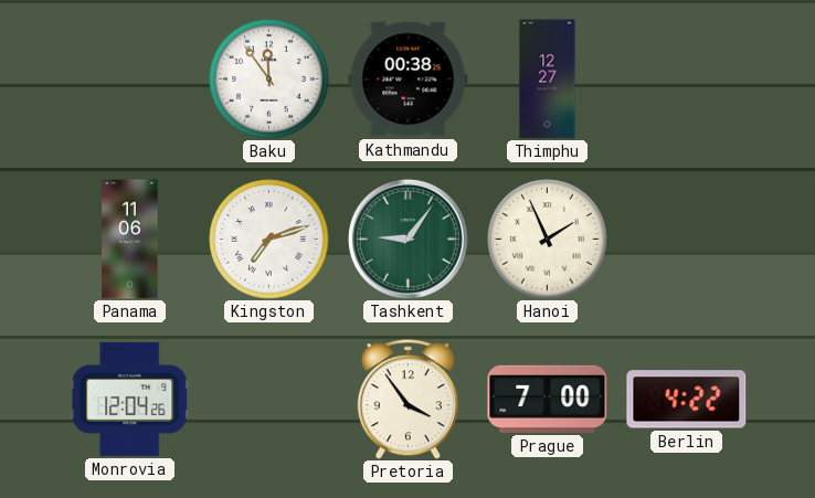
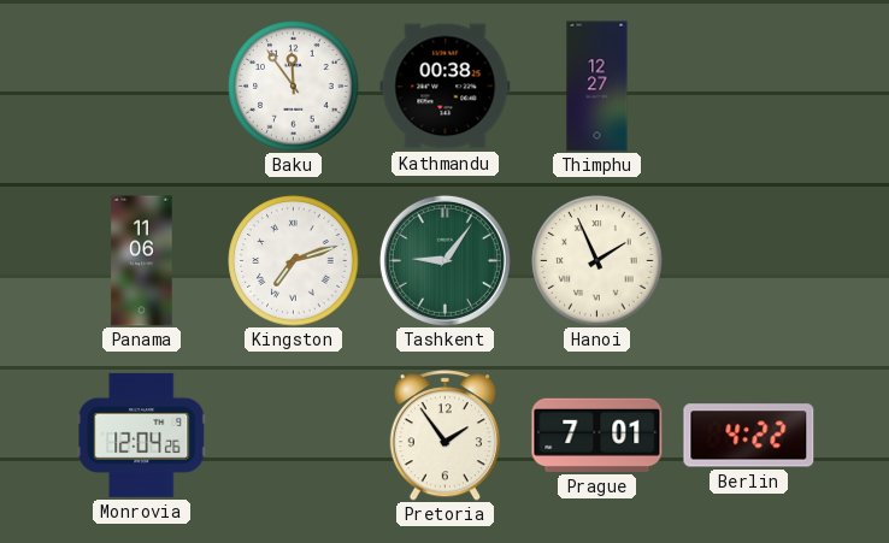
Pretoria: 3:54 -> 1:54
Prague: 7:00 -> 7:01
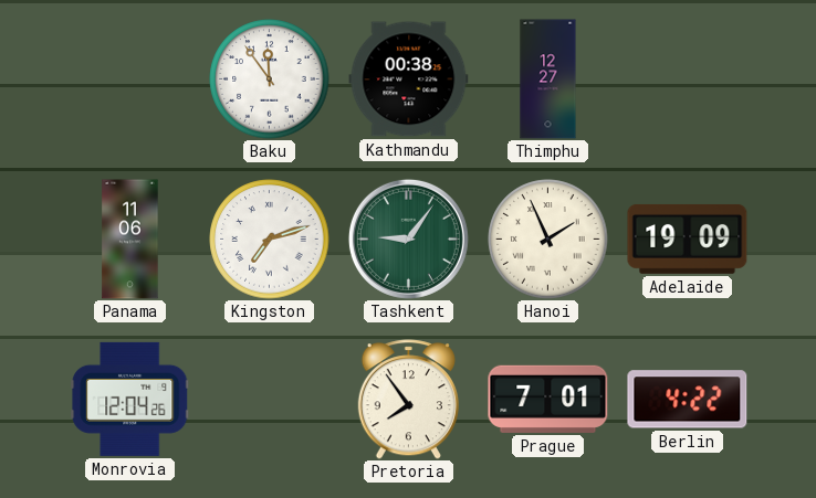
Adelaide: none -> 19:09
Pretoria: 1:54 -> 7:54
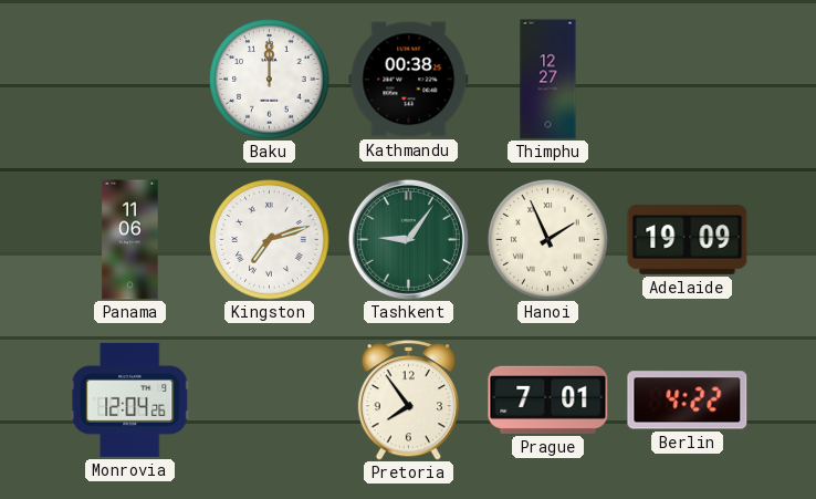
Baku: 11:54 -> 12:00
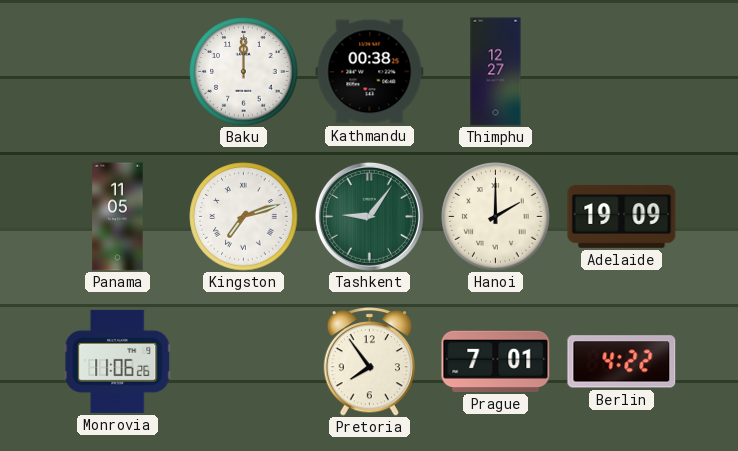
Panama: 11:06 -> 11:05
Hanoi: 1:56 -> 2:00
Monrovia: 12:04 -> 11:06
